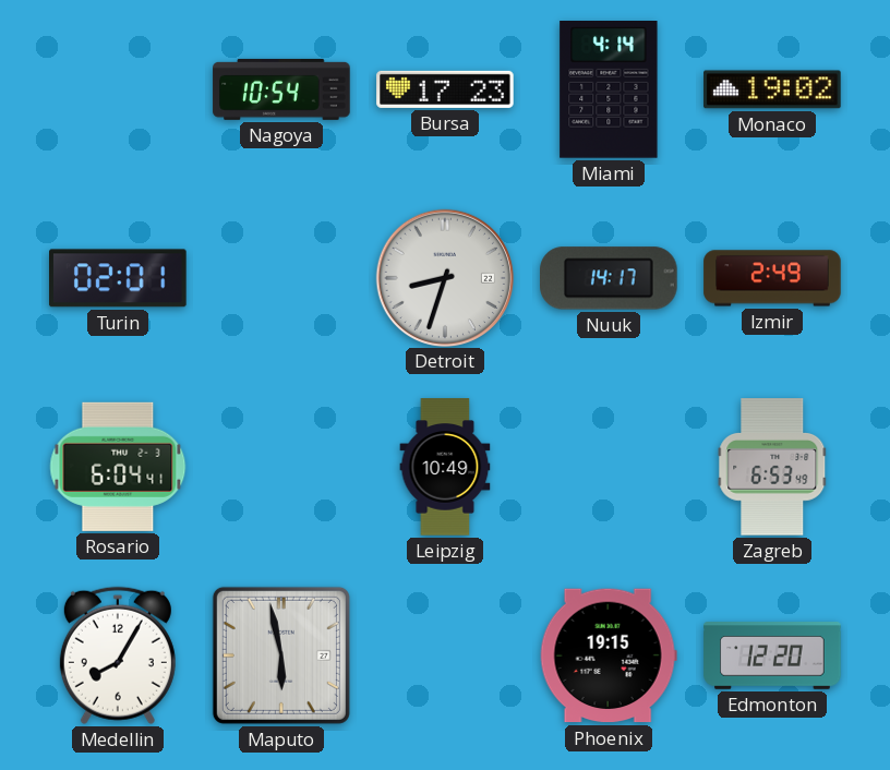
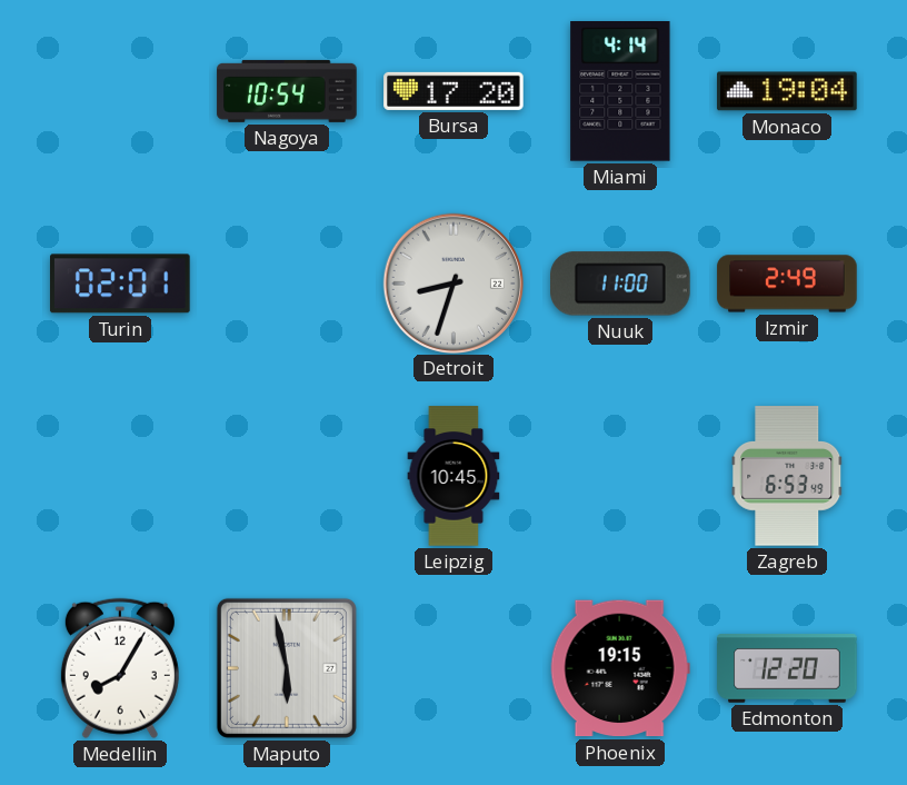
Bursa: 17:23 -> 17:20
Monaco: 19:02 -> 19:04
Nuuk: 14:17 -> 11:00
Rosario: 6:04 -> none
Leipzig: 10:49 -> 10:45
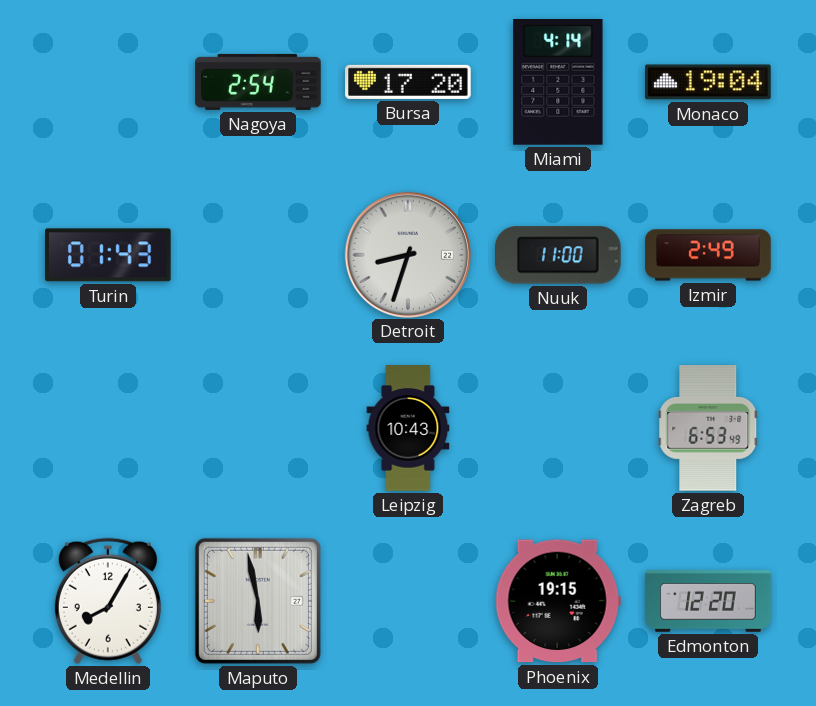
Nagoya: 10:54 -> 2:54
Turin: 02:01 -> 01:43
Leipzig: 10:45 -> 10:43
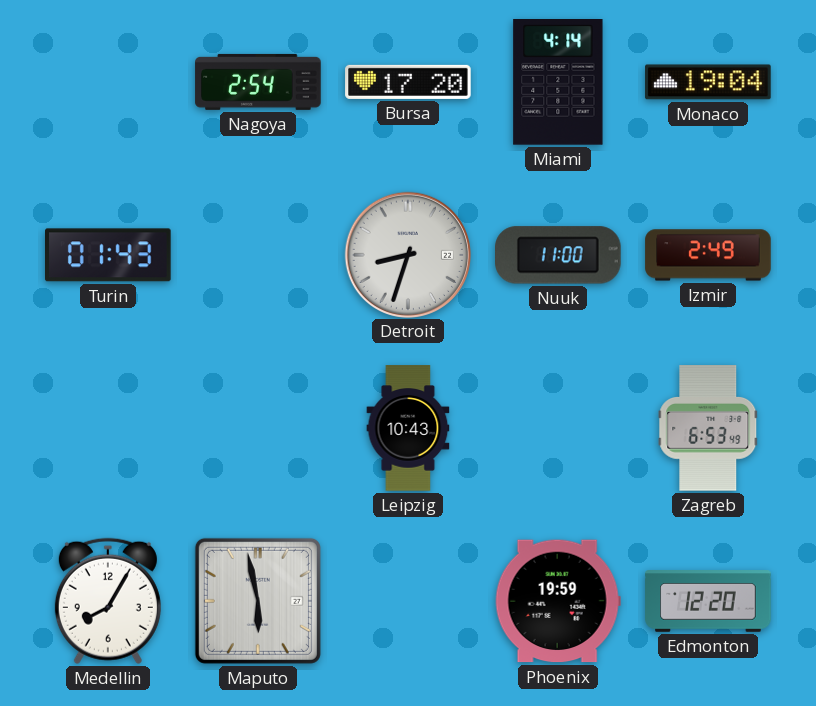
Phoenix: 19:15 -> 19:59
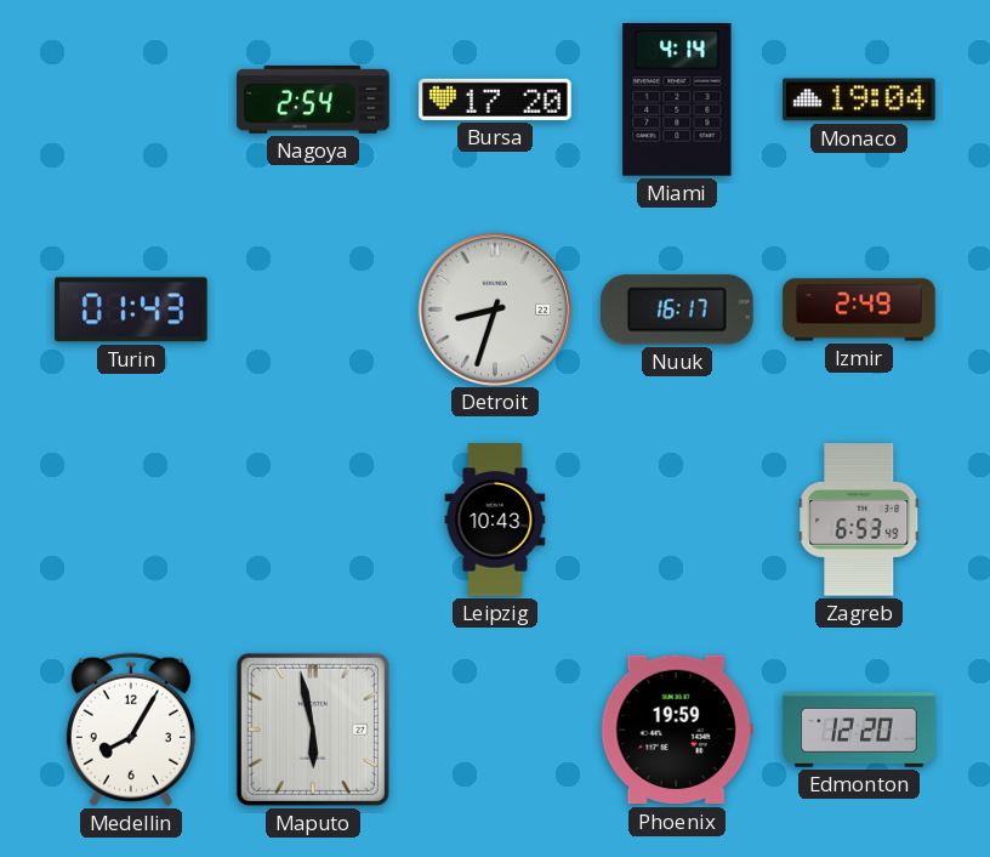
Nuuk: 11:00 -> 16:17
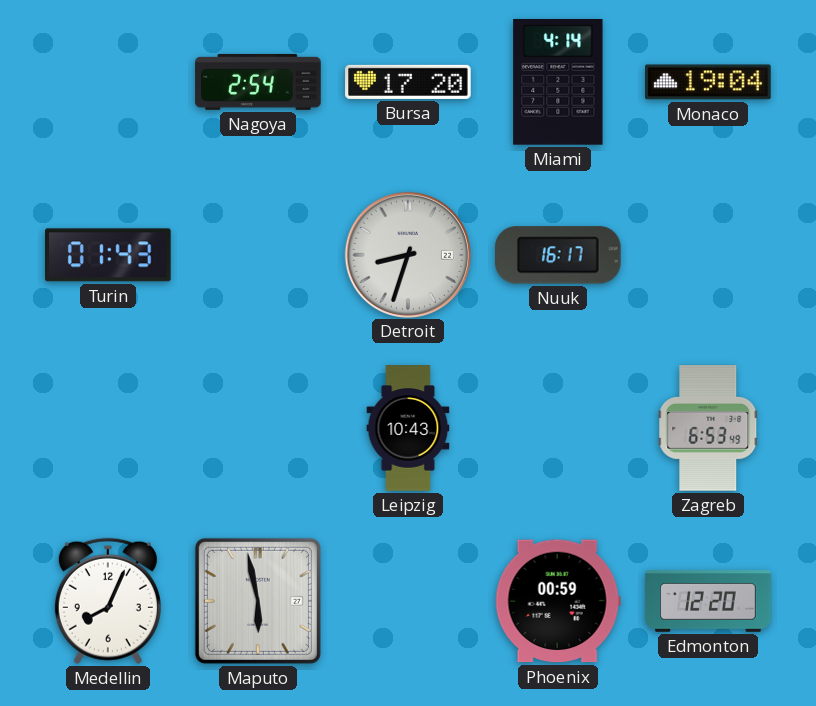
Izmir: 2:49 -> none
Medellin: 8:05 -> 8:04
Phoenix: 19:59 -> 00:59
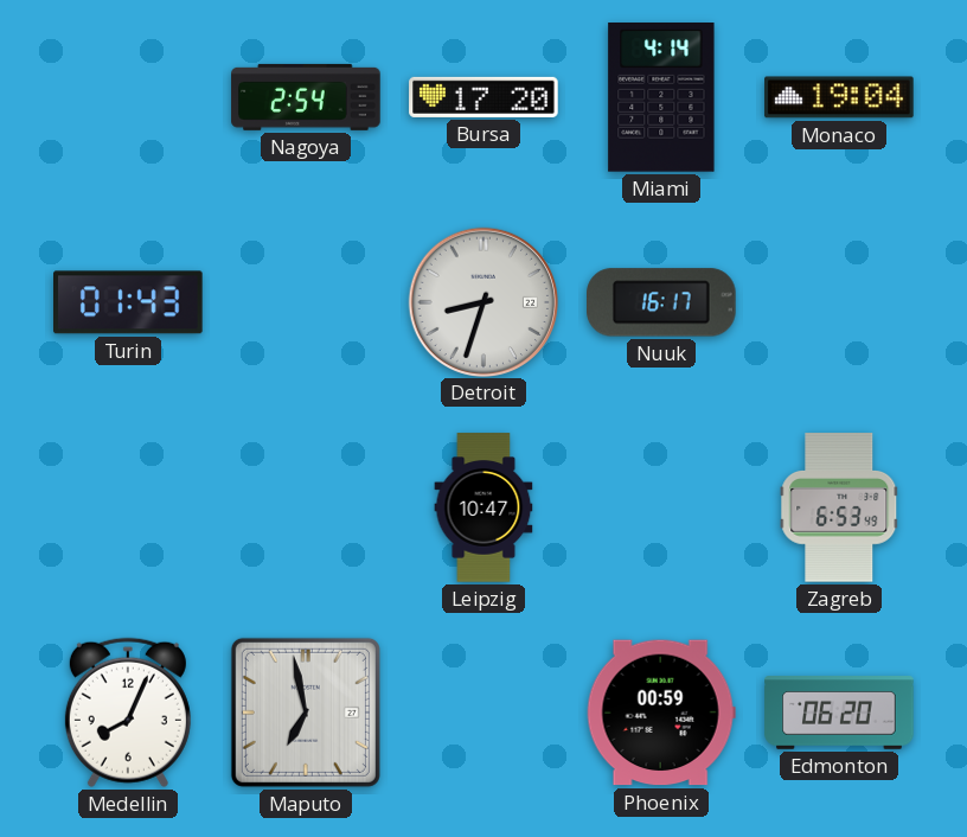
Leipzig: 10:43 -> 10:47
Maputo: 5:58 -> 6:58
Edmonton: 12:20 -> 06:20
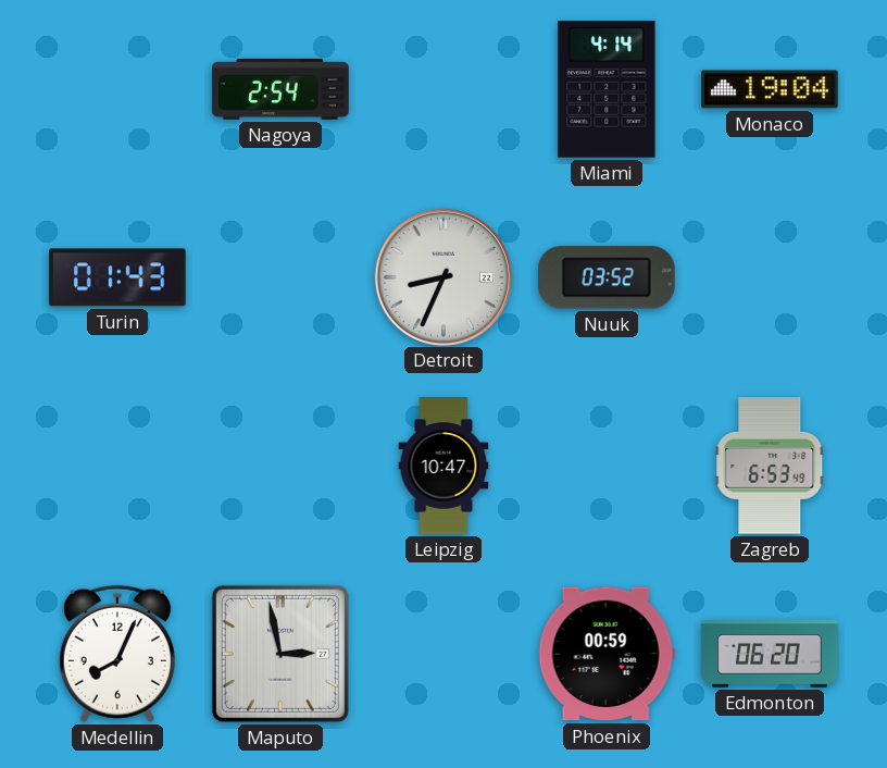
Bursa: 17:20 -> none
Detroit: 8:33 -> 8:34
Nuuk: 16:17 -> 03:52
Maputo: 6:58 -> 2:58
